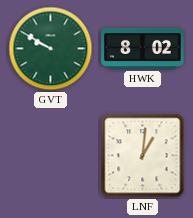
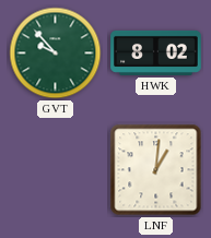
GVT: 9:50 -> 9:53
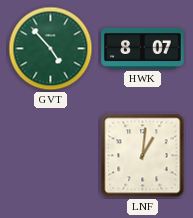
GVT: 9:53 -> 4:53
HWK: 8:02 -> 8:07
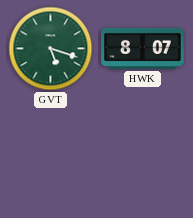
GVT: 4:53 -> 5:18
LNF: 1:01 -> none
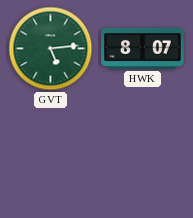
GVT: 5:18 -> 5:14
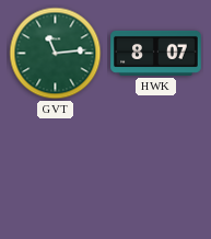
GVT: 5:14 -> 11:14
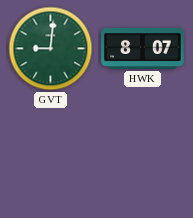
GVT: 11:14 -> 9:01
